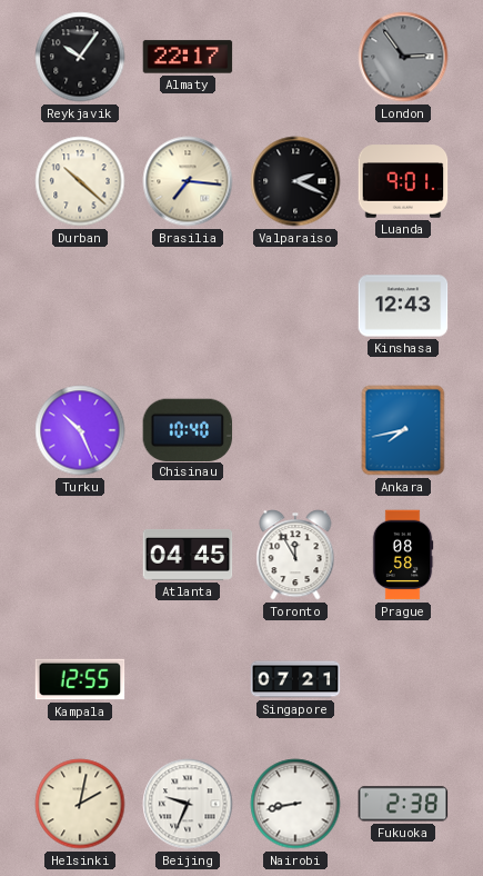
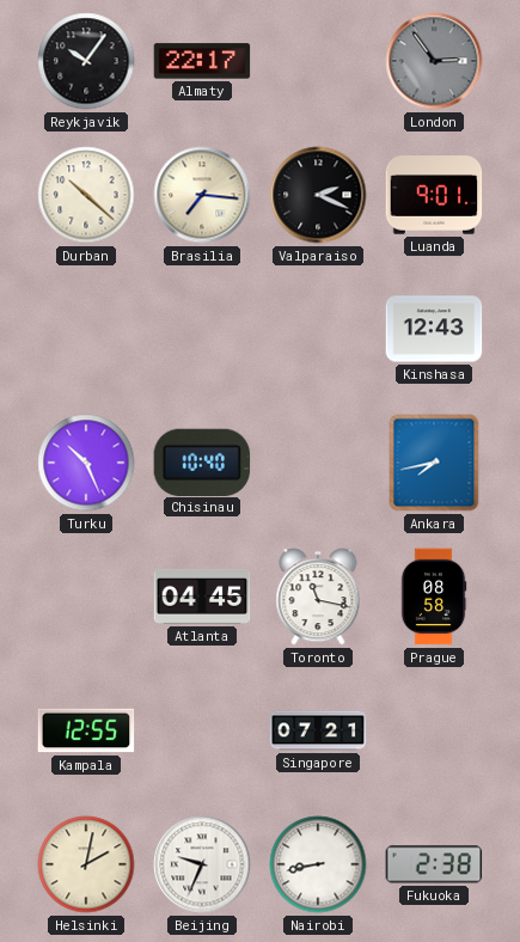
Toronto: 11:55 -> 11:17
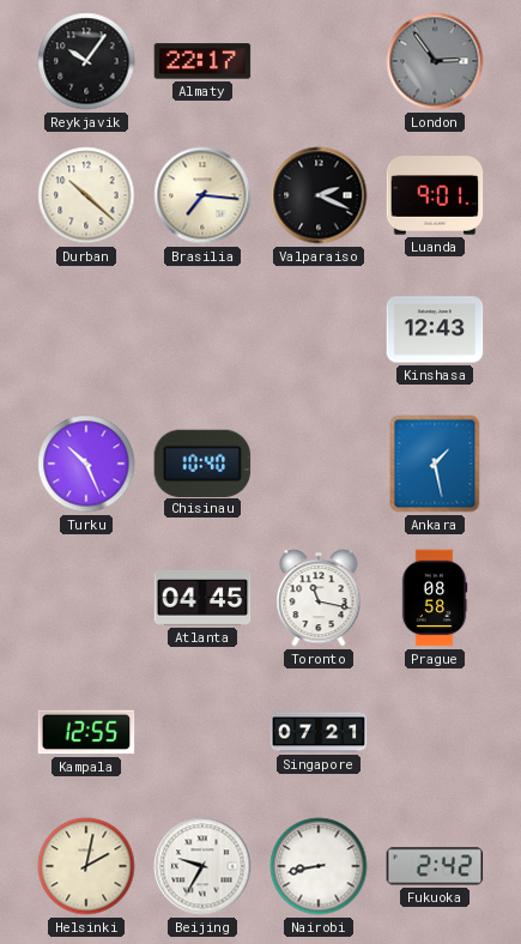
Ankara: 7:43 -> 1:28
Beijing: 9:34 -> 9:35
Fukuoka: 2:38 -> 2:42
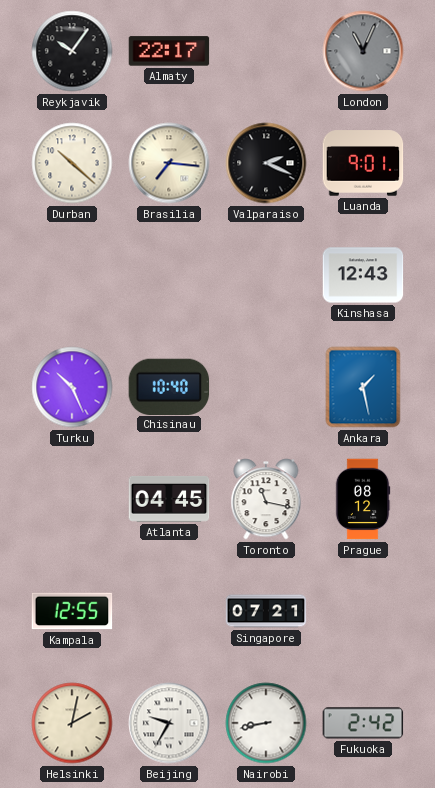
London: 2:54 -> 11:04
Prague: 08:58 -> 08:12
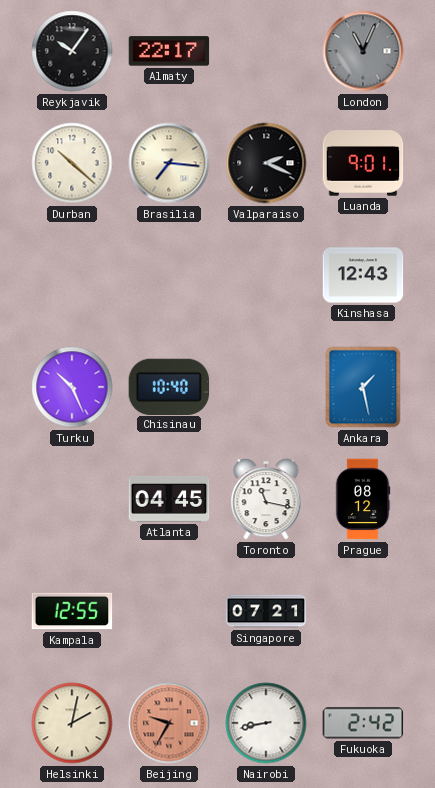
Beijing dial: white -> salmon
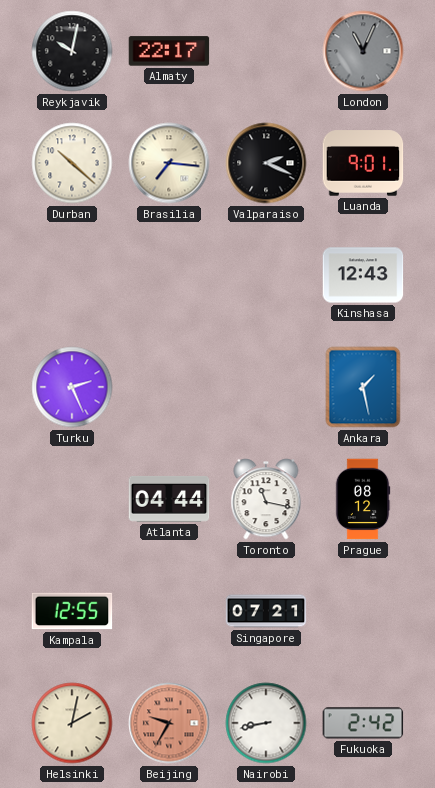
Reykjavik: 10:06 -> 10:02
Turku: 10:26 -> 2:26
Chisinau: 10:40 -> none
Atlanta: 04:45 -> 04:44
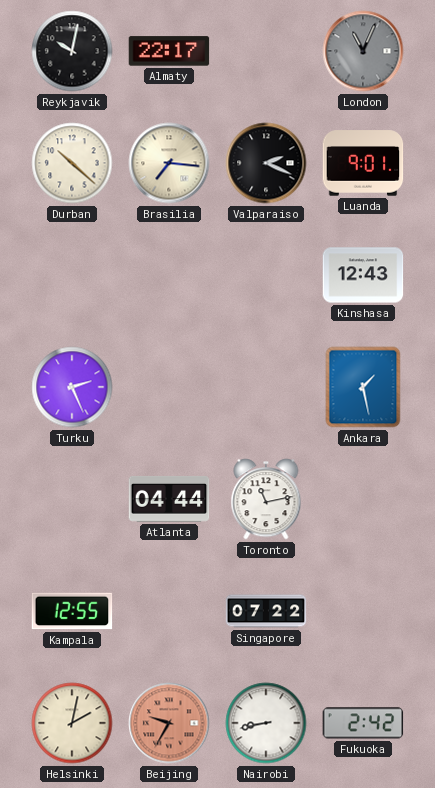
Toronto: 11:17 -> 11:13
Prague: 08:12 -> none
Singapore: 07:21 -> 07:22
